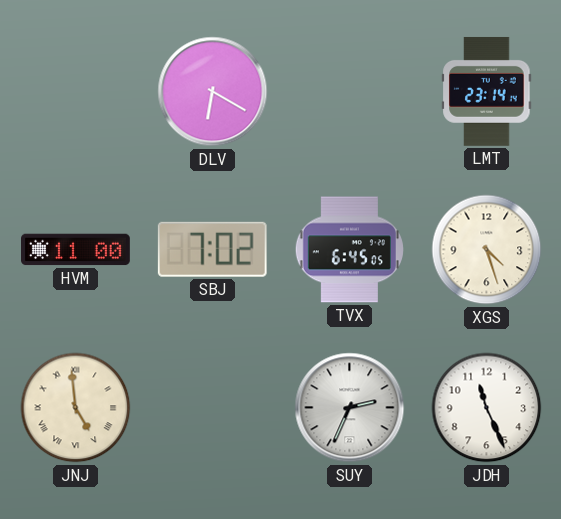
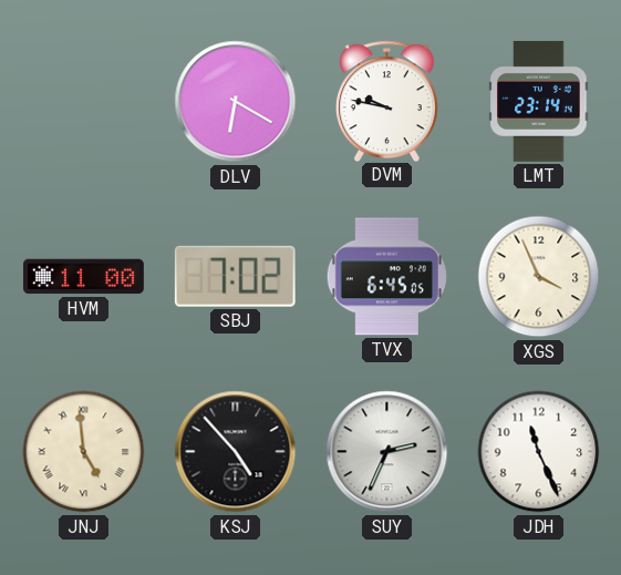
DVM: none -> 9:47
XGS: 4:27 -> 3:56
KSJ: none -> 4:53
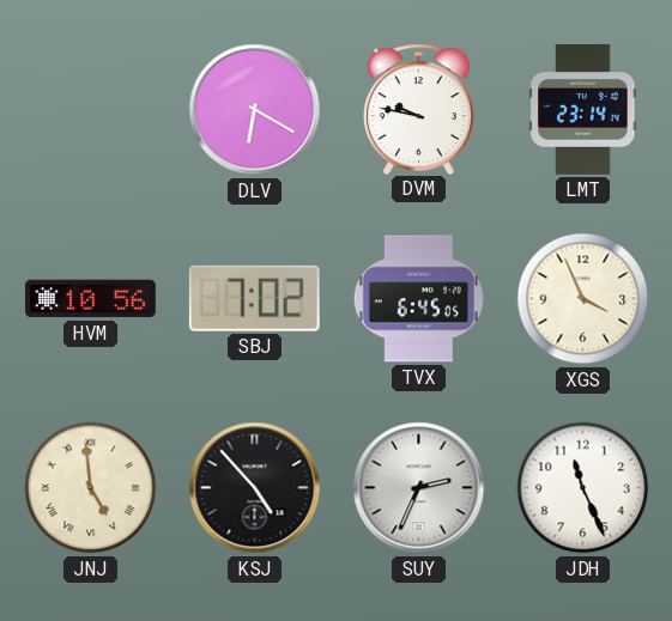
HVM: 11:00 -> 10:56
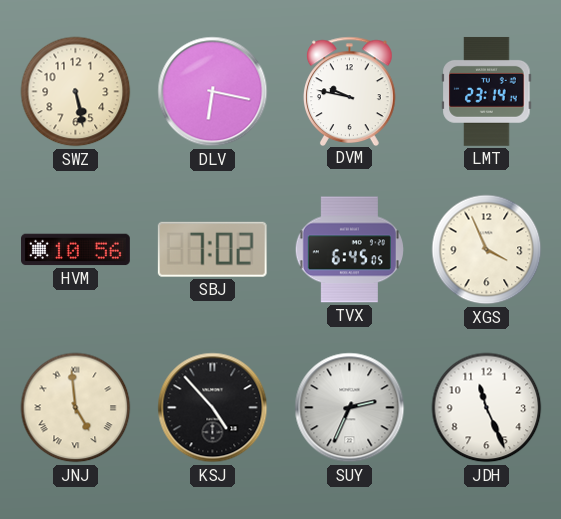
SWZ: none -> 5:28
DLV: 6:20 -> 6:17
